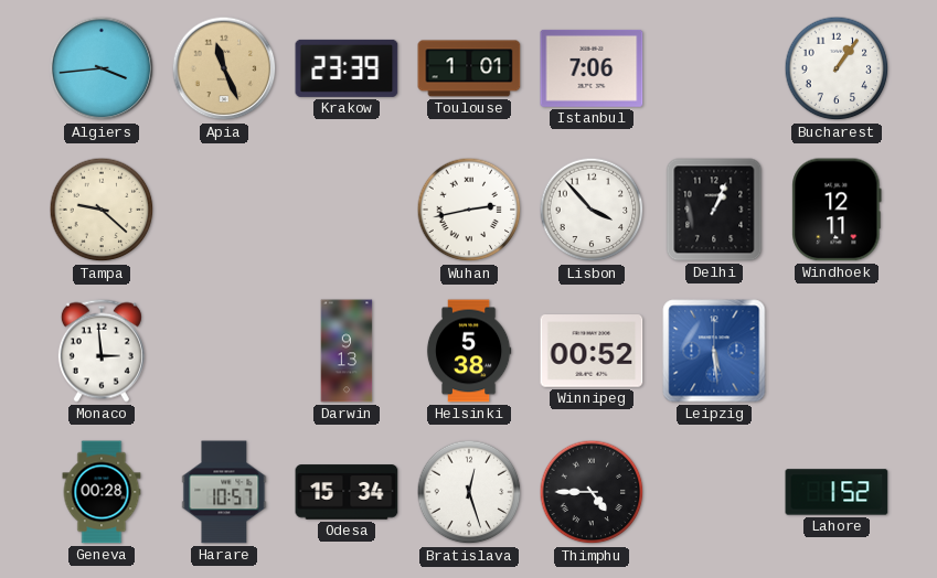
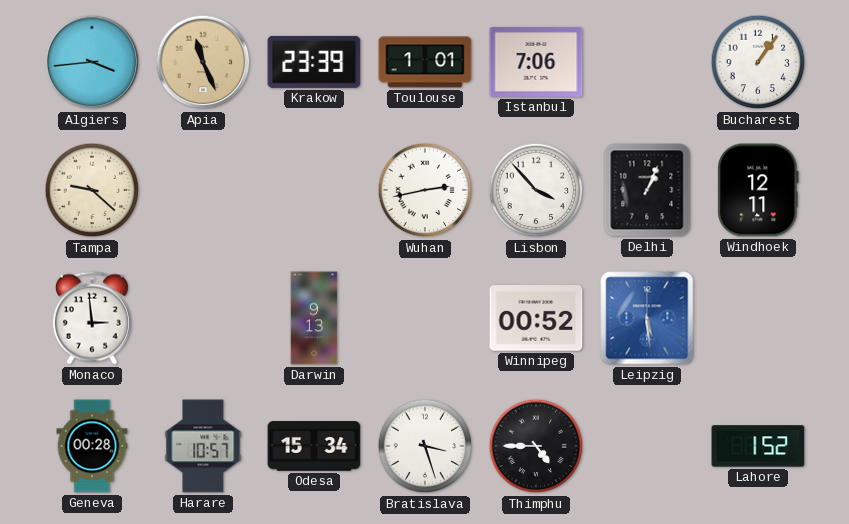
Helsinki: 5:38 -> none
Bratislava: 12:27 -> 3:27
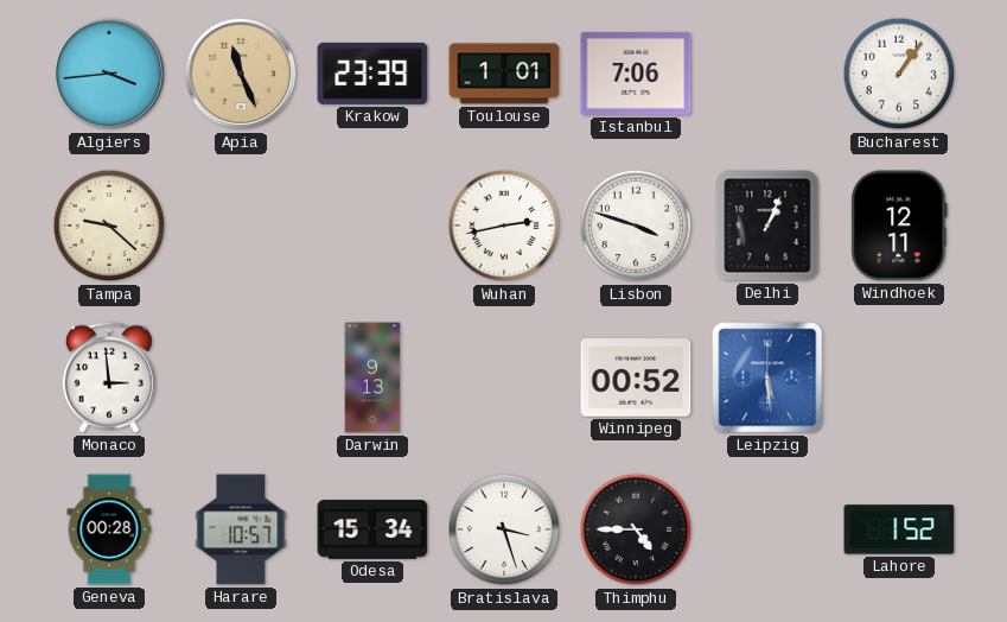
Lisbon: 3:53 -> 3:48
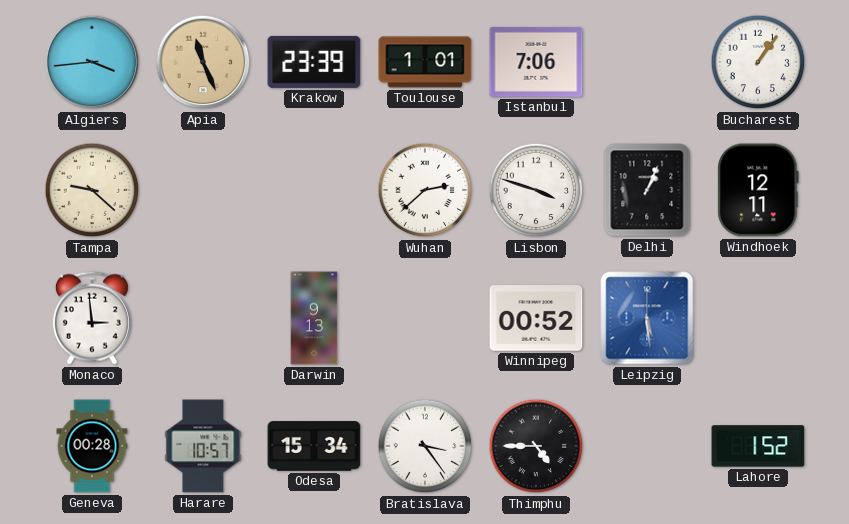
Wuhan: 2:43 -> 2:38
Bratislava: 3:27 -> 3:24
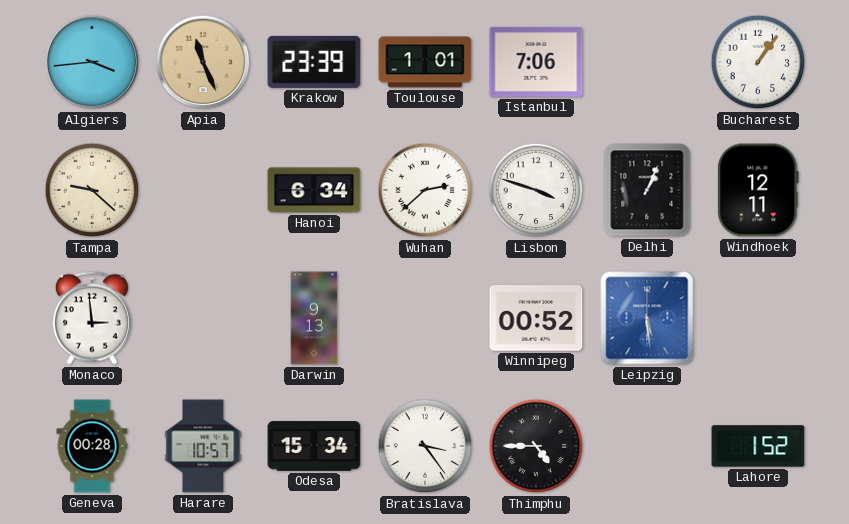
Hanoi: none -> 6:34
